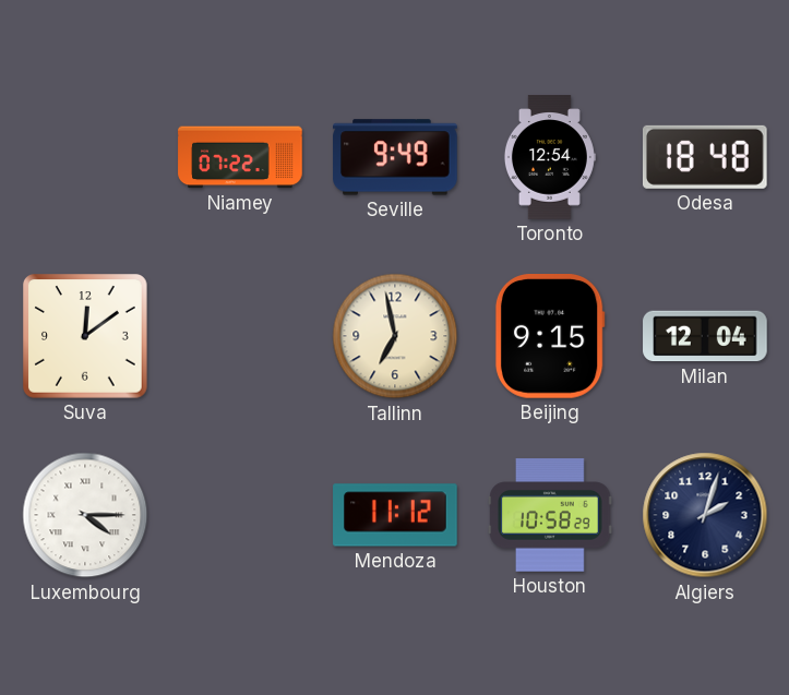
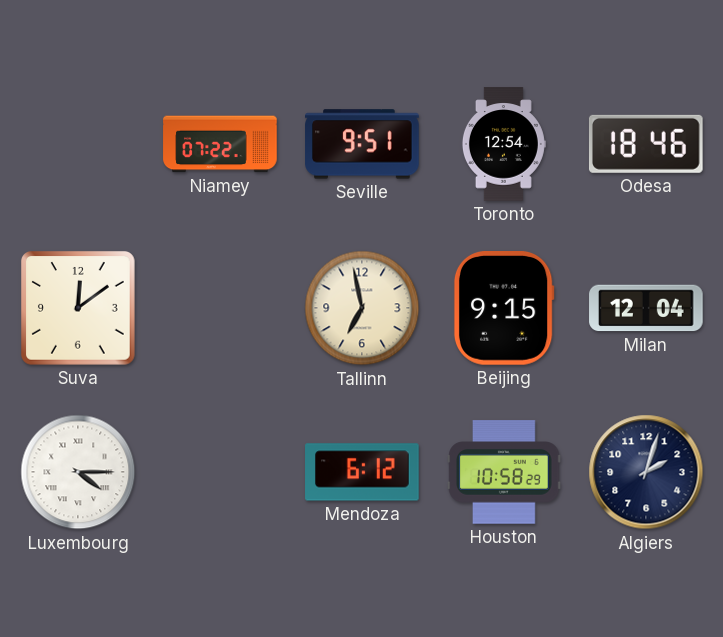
Seville: 9:49 -> 9:51
Odesa: 18:48 -> 18:46
Mendoza: 11:12 -> 6:12
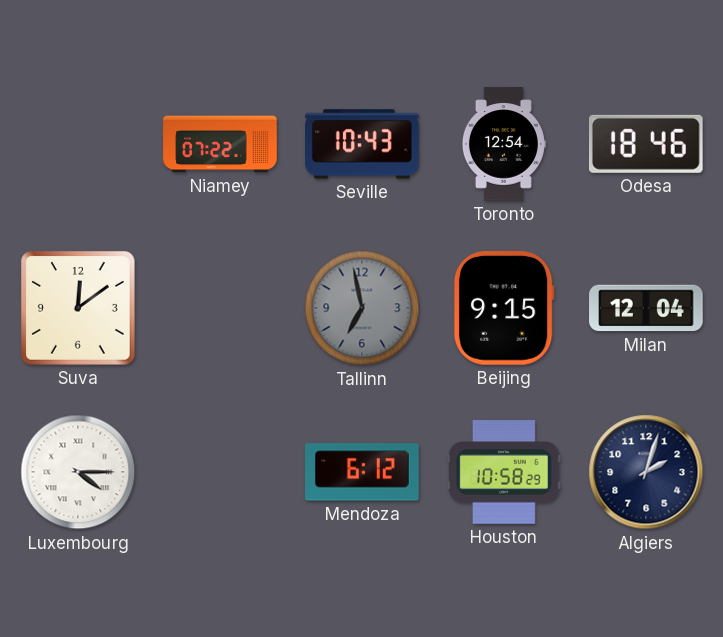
Seville: 9:51 -> 10:43
Tallinn dial: cream -> grey
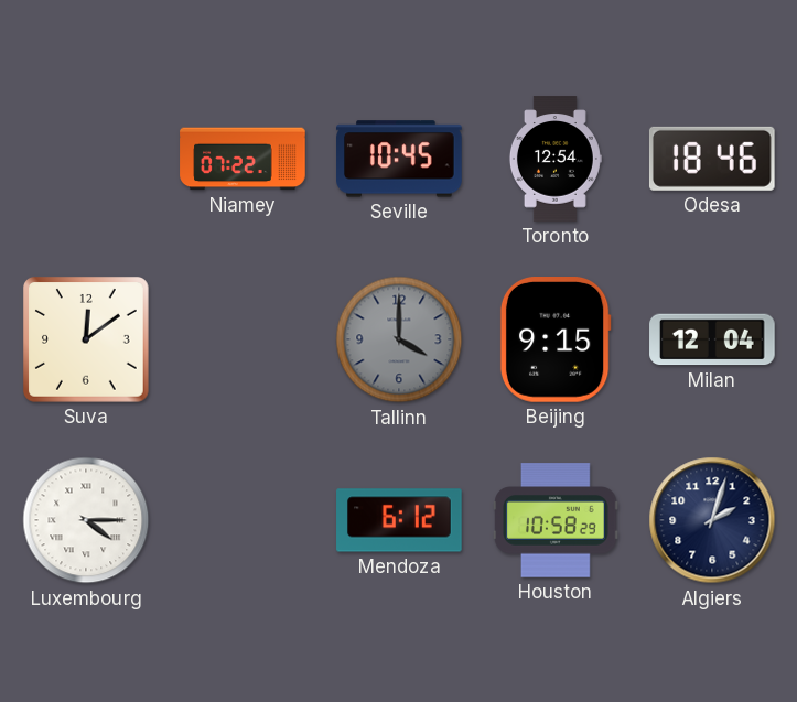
Seville: 10:43 -> 10:45
Tallinn: 6:58 -> 4:00
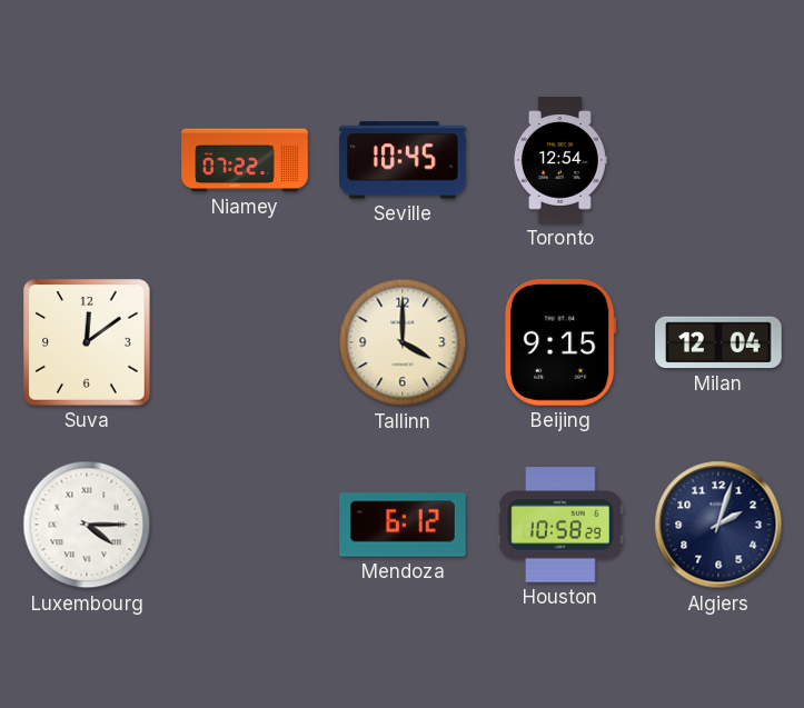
Odesa: 18:46 -> none
Tallinn dial: grey -> cream
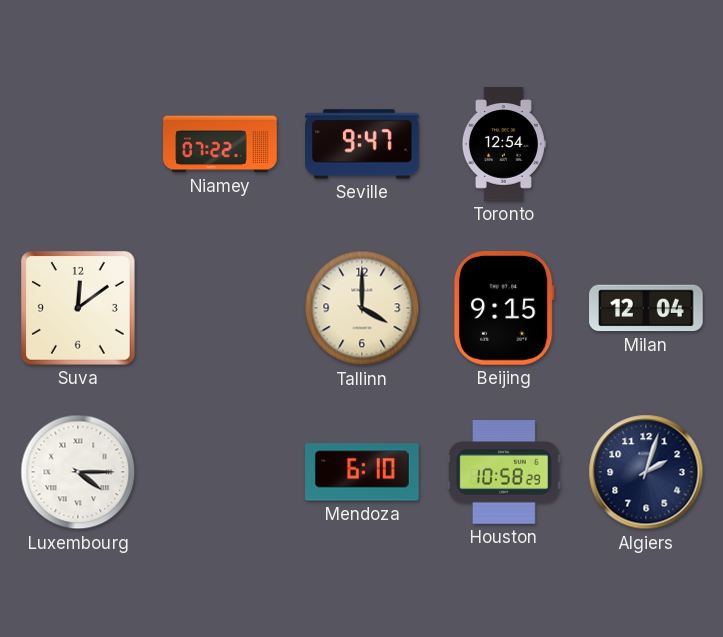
Seville: 10:45 -> 9:47
Mendoza: 6:12 -> 6:10
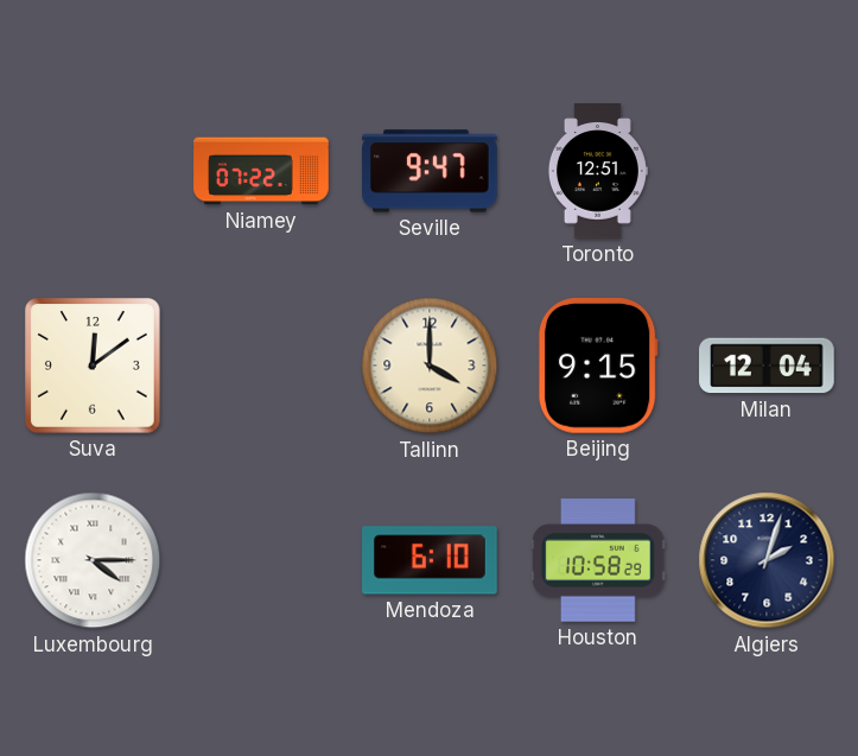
Toronto: 12:54 -> 12:51
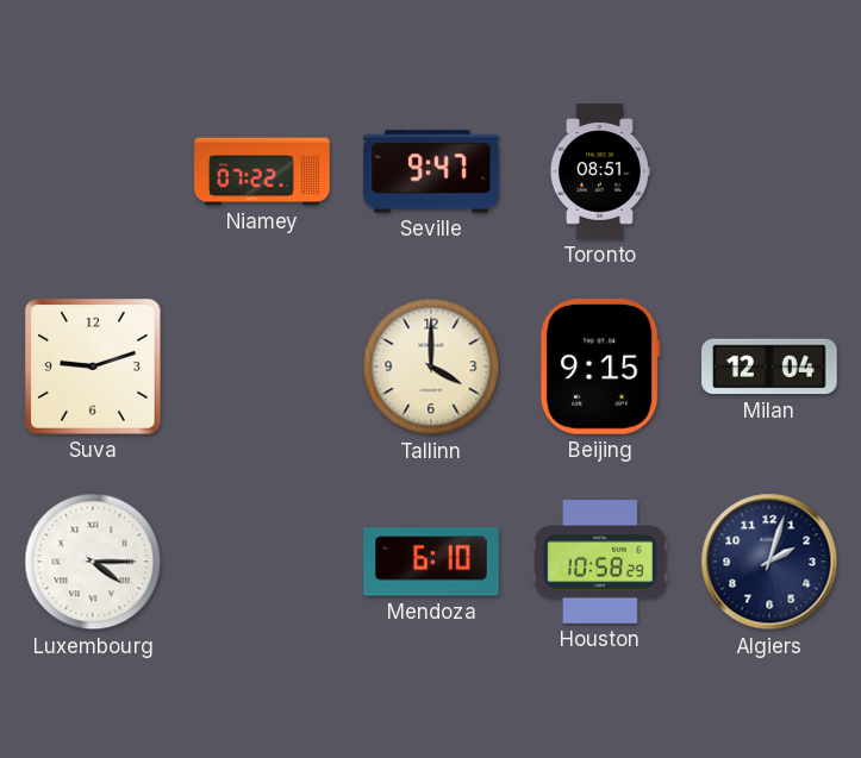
Toronto: 12:51 -> 08:51
Suva: 12:09 -> 9:12
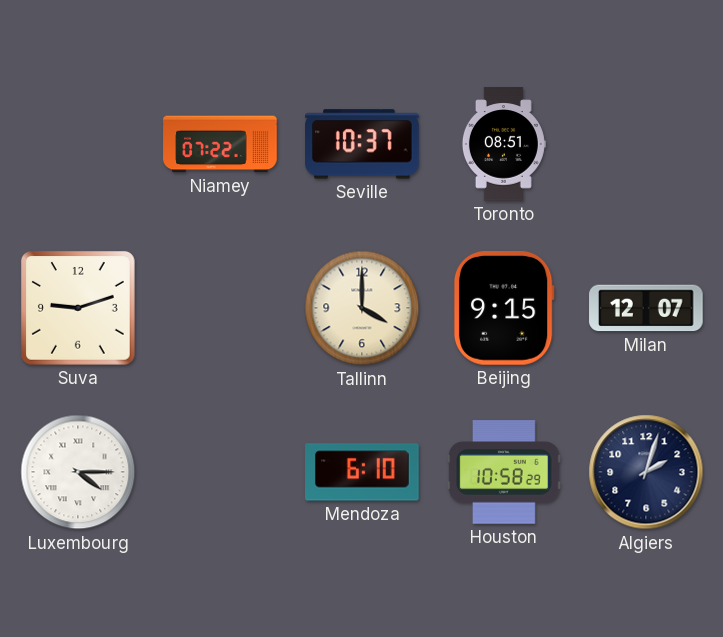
Seville: 9:47 -> 10:37
Milan: 12:04 -> 12:07
